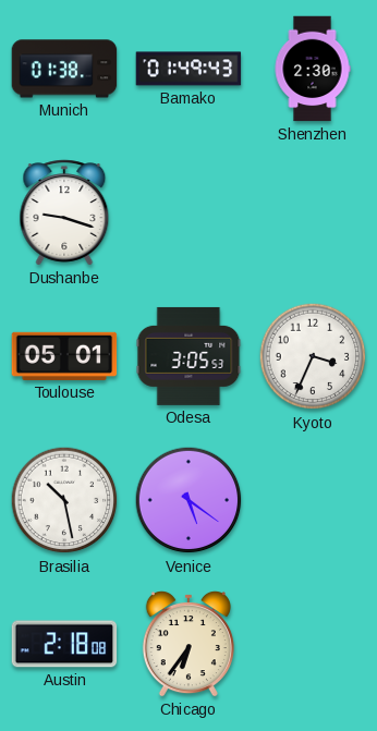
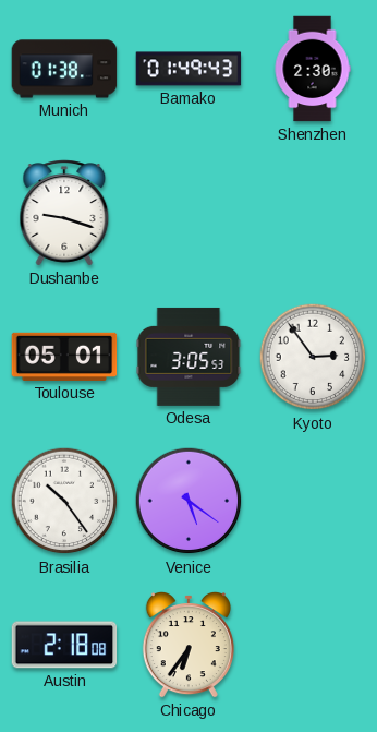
Kyoto: 3:34 -> 2:54
Brasilia: 10:28 -> 10:24
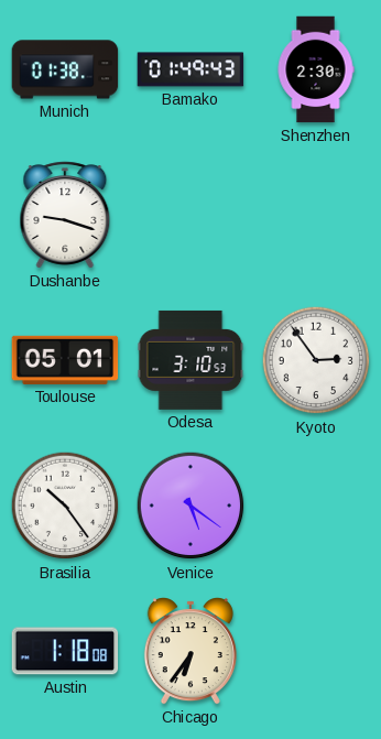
Odesa: 3:05 -> 3:10
Austin: 2:18 -> 1:18
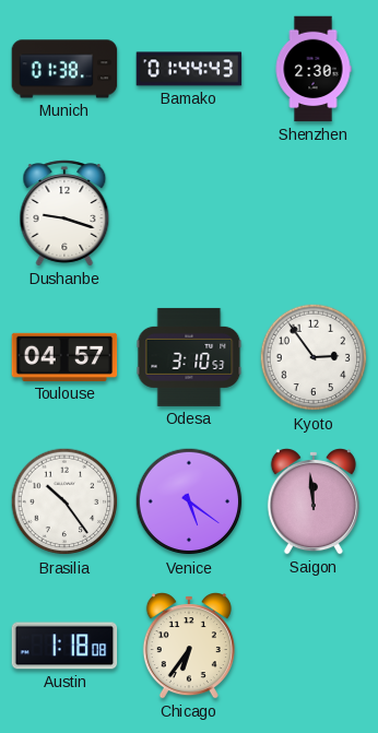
Bamako: 01:49 -> 01:44
Toulouse: 05:01 -> 04:57
Saigon: none -> 11:59
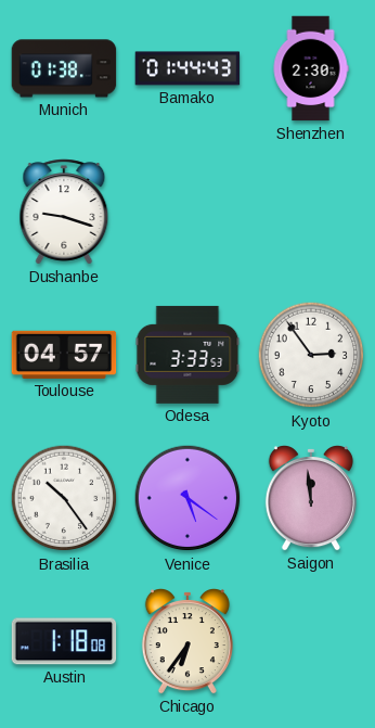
Odesa: 3:10 -> 3:33
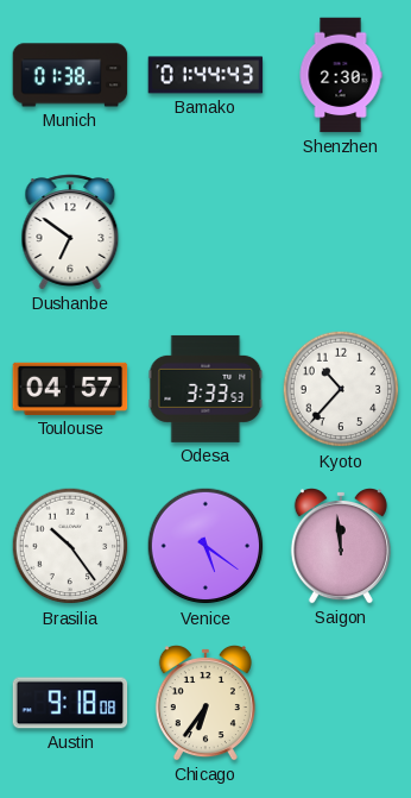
Dushanbe: 9:18 -> 6:51
Kyoto: 2:54 -> 10:37
Austin: 1:18 -> 9:18
